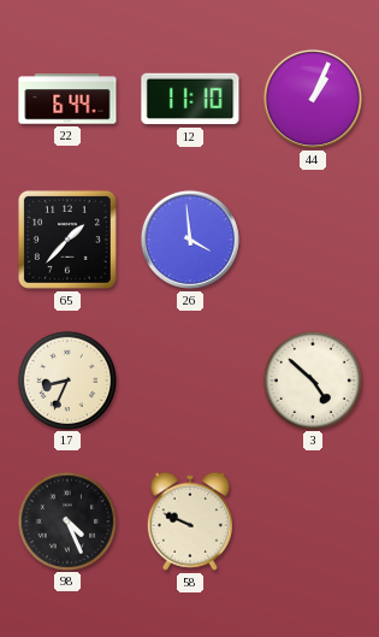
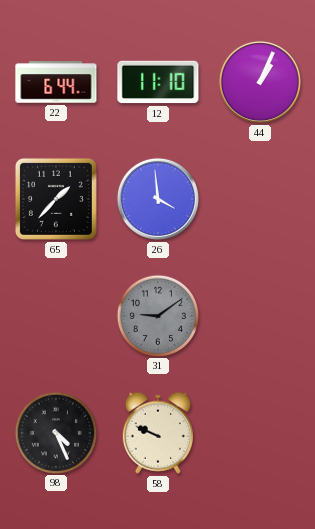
17: 8:34 -> none
31: none -> 9:09
3: 4:52 -> none
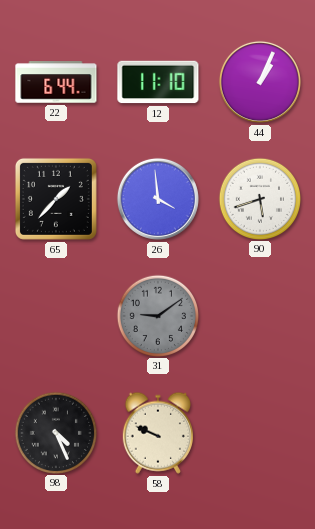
90: none -> 5:42
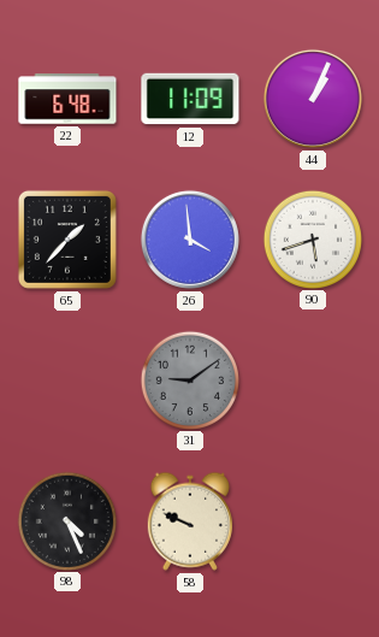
22: 6:44 -> 6:48
12: 11:10 -> 11:09
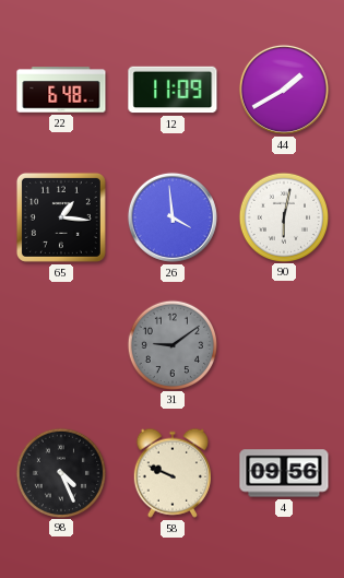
44: 1:04 -> 1:40
65: 1:37 -> 1:16
90: 5:42 -> 6:02
4: none -> 09:56
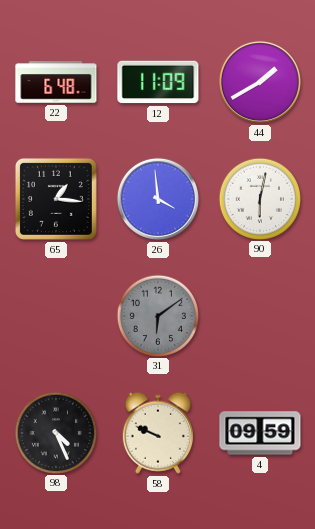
31: 9:09 -> 6:09
4: 09:56 -> 09:59
